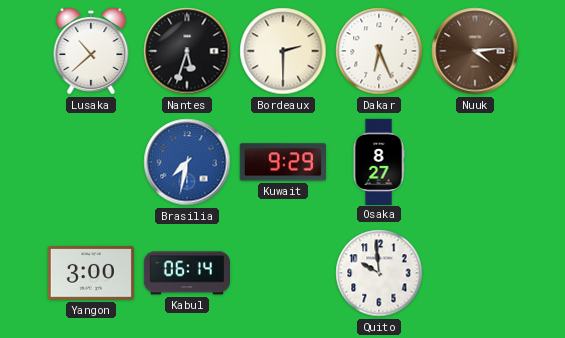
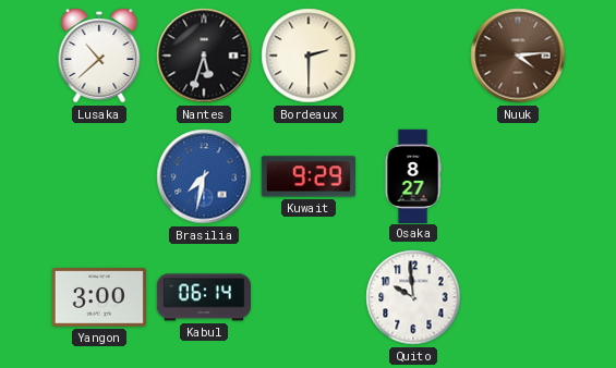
Dakar: 6:26 -> none
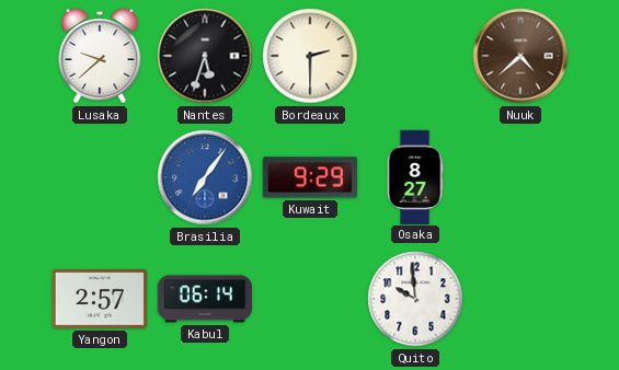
Lusaka: 10:38 -> 9:38
Nuuk: 4:14 -> 4:38
Brasilia: 7:32 -> 7:06
Yangon: 3:00 -> 2:57
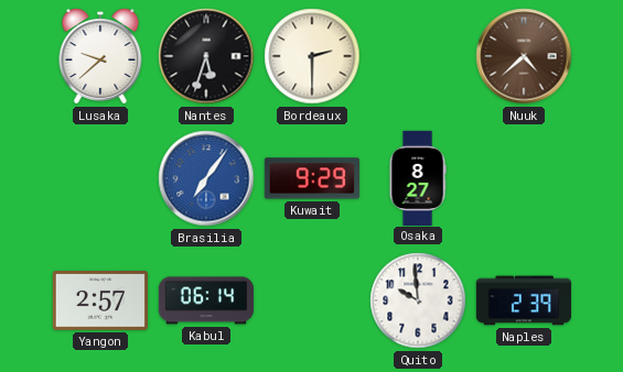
Naples: none -> 2:39
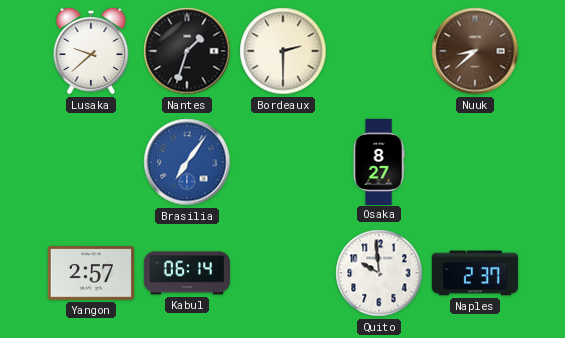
Nantes: 5:33 -> 1:33
Nuuk: 4:38 -> 8:38
Kuwait: 9:29 -> none
Naples: 2:39 -> 2:37
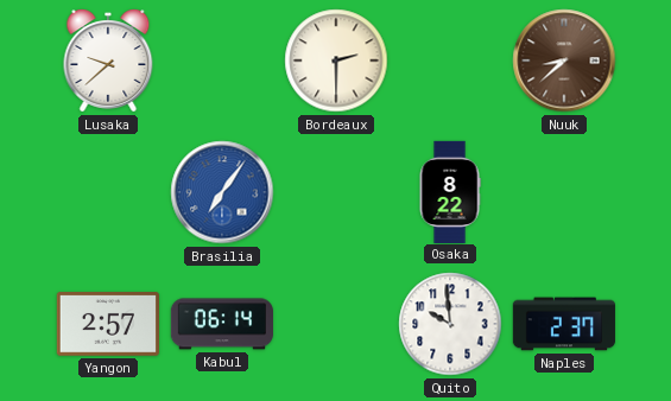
Nantes: 1:33 -> none
Osaka: 8:27 -> 8:22
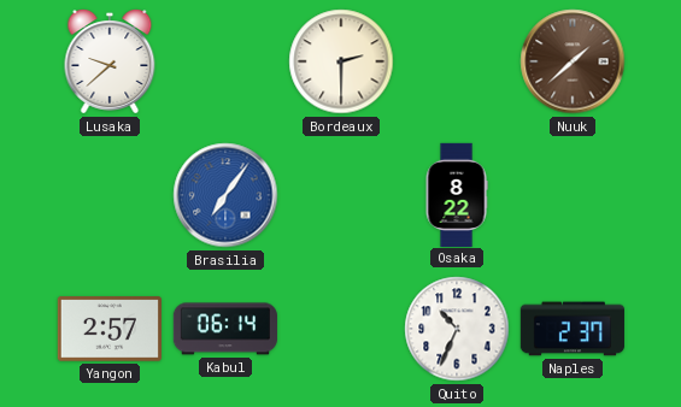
Nuuk: 8:38 -> 1:38
Quito: 9:59 -> 10:34
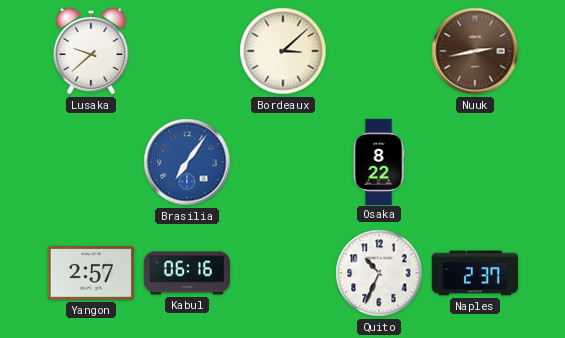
Bordeaux: 2:30 -> 3:08
Nuuk: 1:38 -> 2:43
Kabul: 06:14 -> 06:16
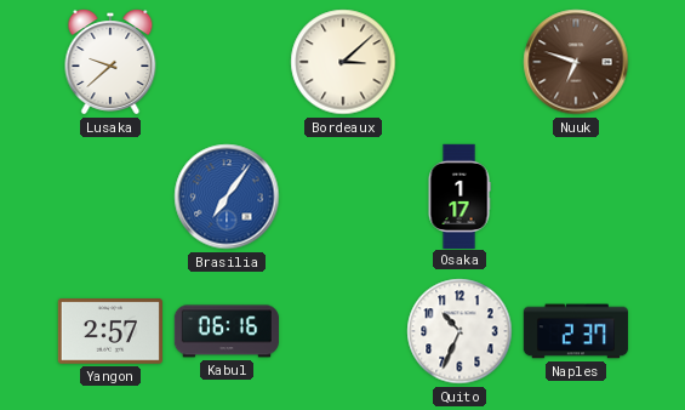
Nuuk: 2:43 -> 6:48
Osaka: 8:22 -> 1:17
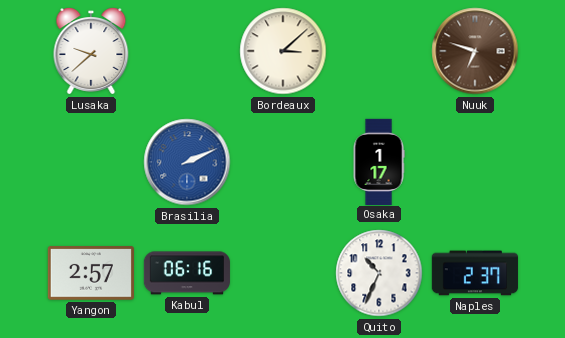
Brasilia: 7:06 -> 2:11
